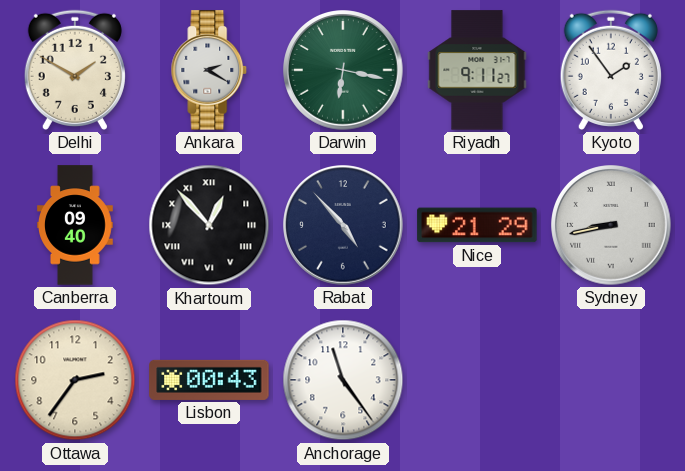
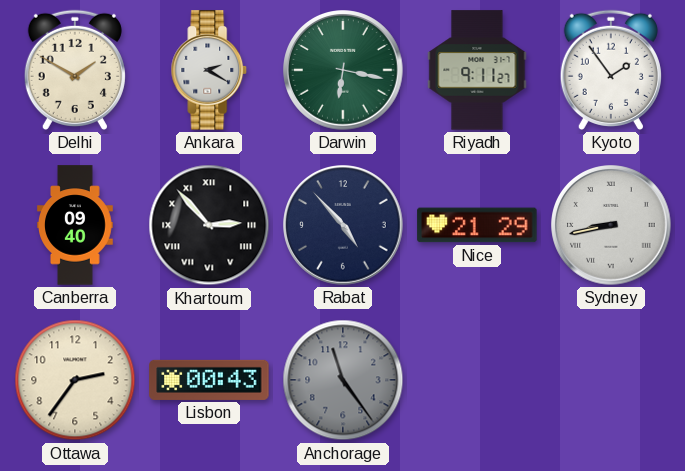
Khartoum: 12:53 -> 2:53
Anchorage dial: white -> grey
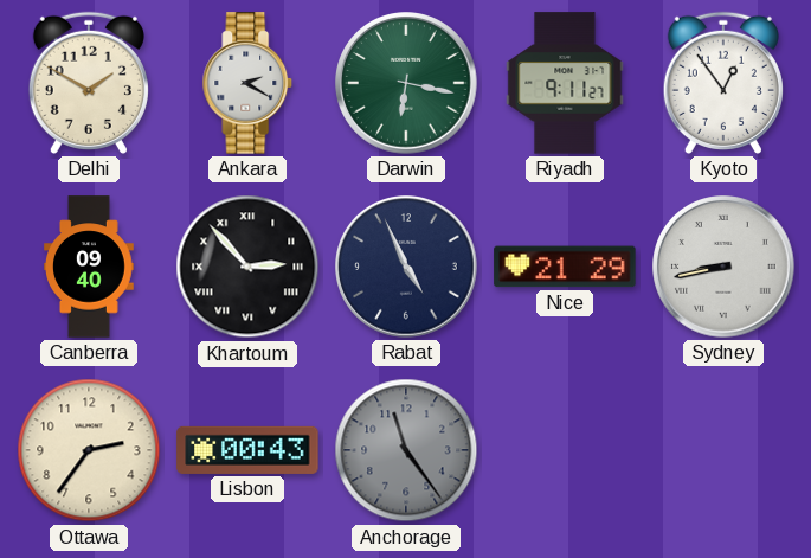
Kyoto: 1:54 -> 12:54
Rabat: 4:53 -> 4:56
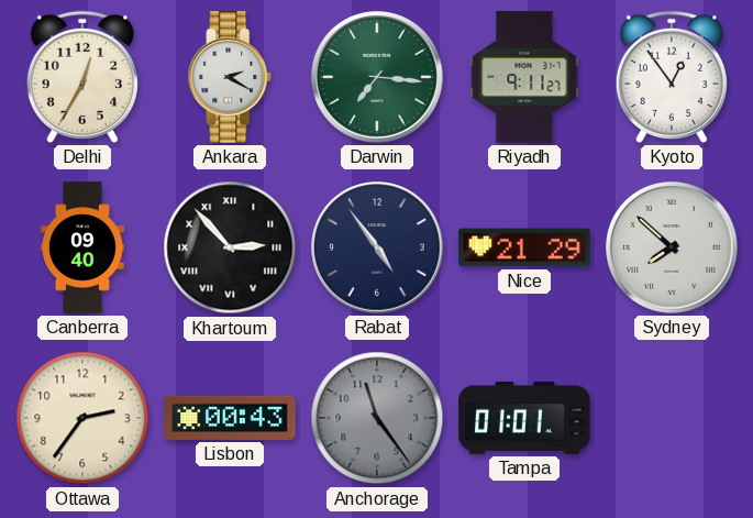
Delhi: 1:50 -> 12:35
Darwin: 6:17 -> 7:16
Rabat: 4:56 -> 4:54
Sydney: 8:43 -> 7:52
Tampa: none -> 01:01
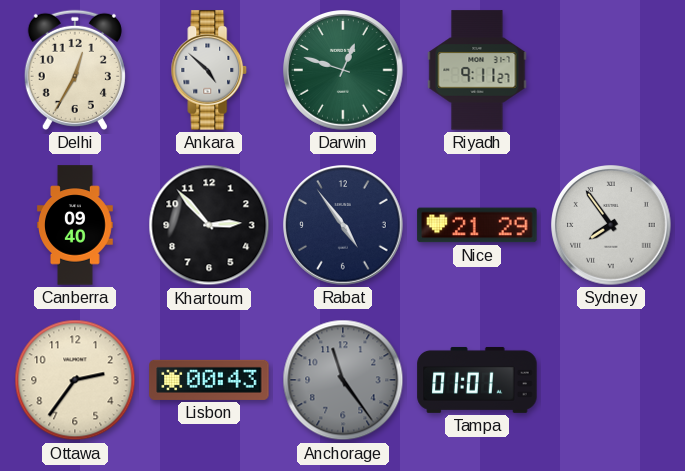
Ankara: 2:20 -> 4:52
Darwin: 7:16 -> 12:48
Kyoto: 12:54 -> none
Khartoum numerals: Roman -> Arabic
Sydney: 7:52 -> 7:54
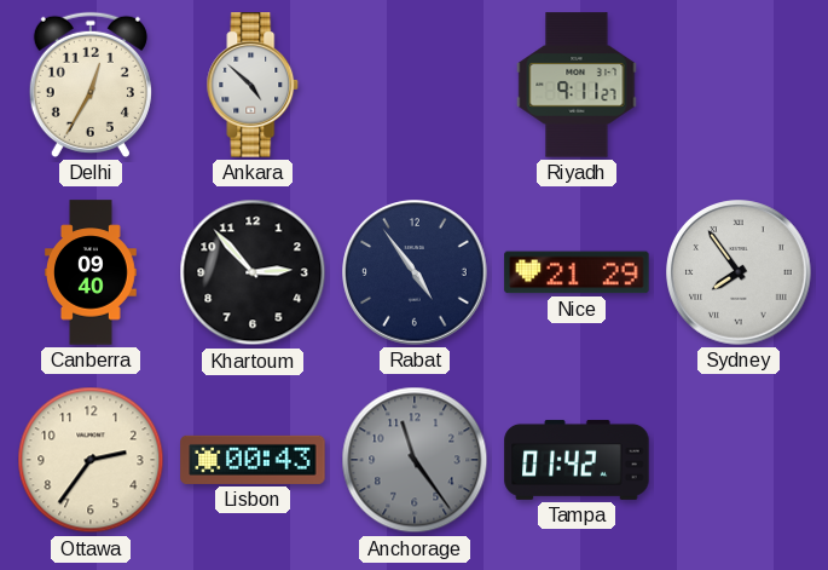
Darwin: 12:48 -> none
Tampa: 01:01 -> 01:42
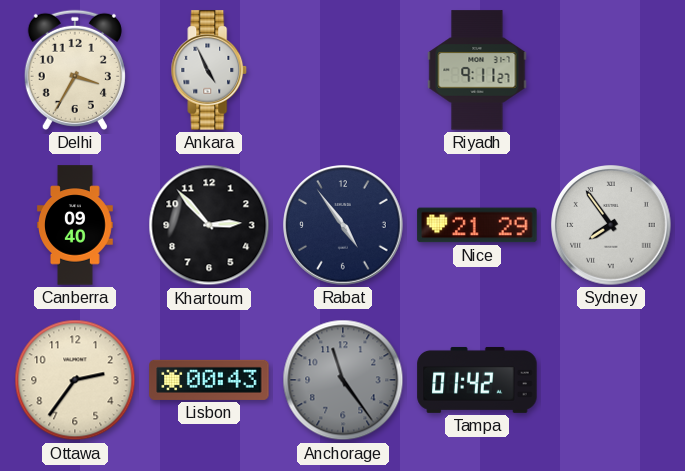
Delhi: 12:35 -> 3:35
Ankara: 4:52 -> 4:56
